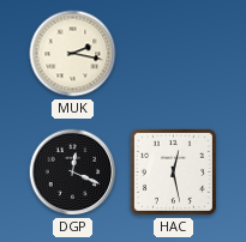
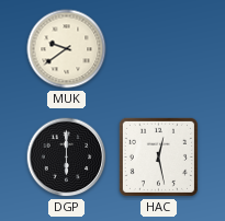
MUK: 2:17 -> 9:39
DGP: 12:19 -> 6:00
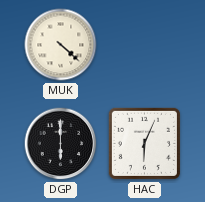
MUK: 9:39 -> 4:22
HAC: 12:28 -> 6:04
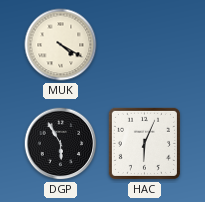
MUK: 4:22 -> 4:20
DGP: 6:00 -> 5:55
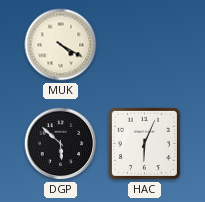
DGP: 5:55 -> 5:52
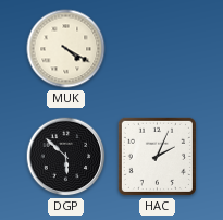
HAC: 6:04 -> 2:04
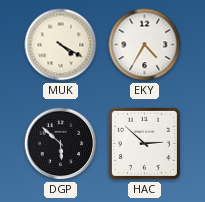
EKY: none -> 4:35
HAC: 2:04 -> 2:52
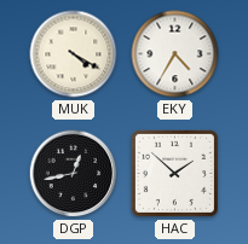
DGP: 5:52 -> 12:43
HAC: 2:52 -> 1:52
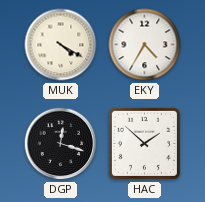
DGP: 12:43 -> 12:18
